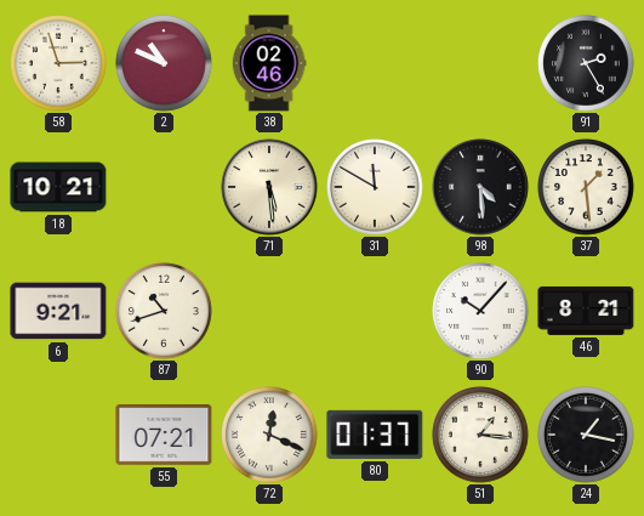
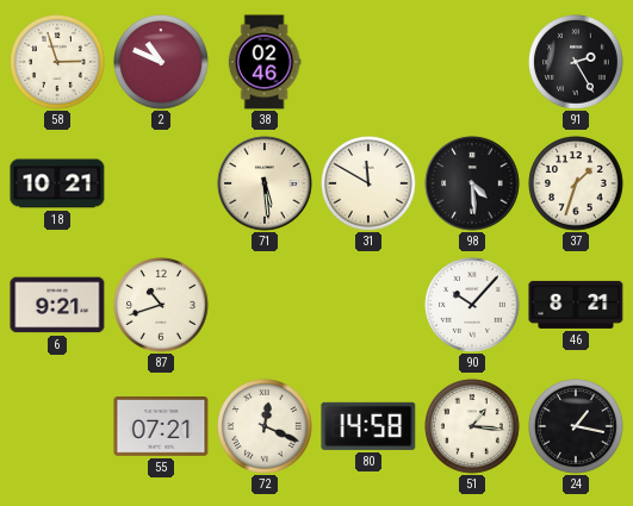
37: 1:29 -> 1:33
80: 01:37 -> 14:58
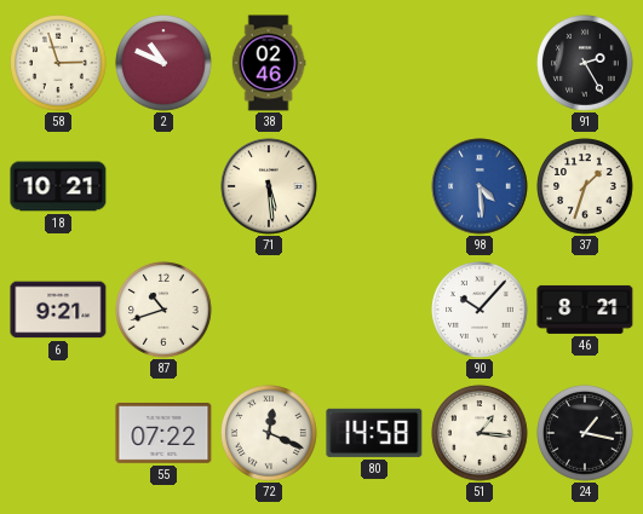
31: 11:50 -> none
98 dial: black -> blue
55: 07:21 -> 07:22
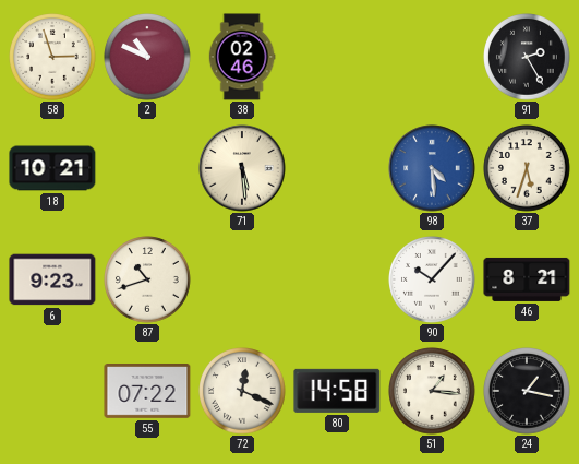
37: 1:33 -> 5:33
6: 9:21 -> 9:23
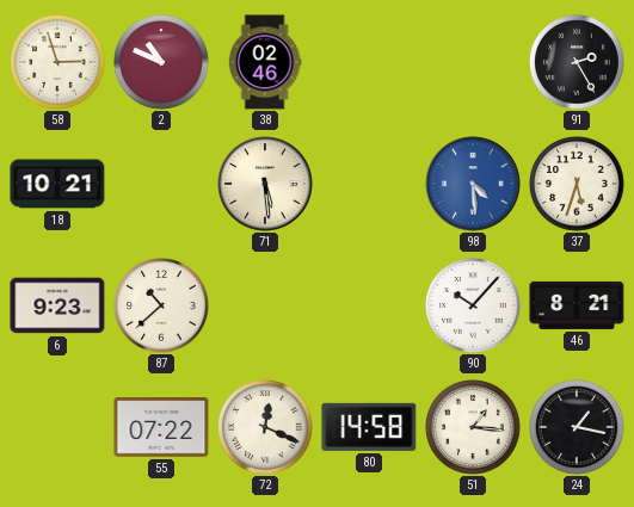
87: 10:42 -> 10:38
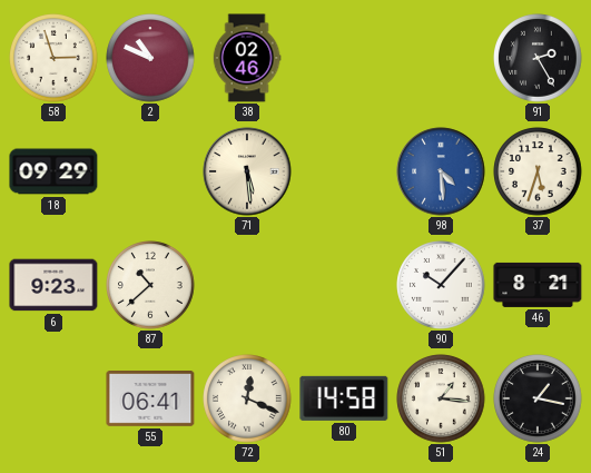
18: 10:21 -> 09:29
55: 07:22 -> 06:41
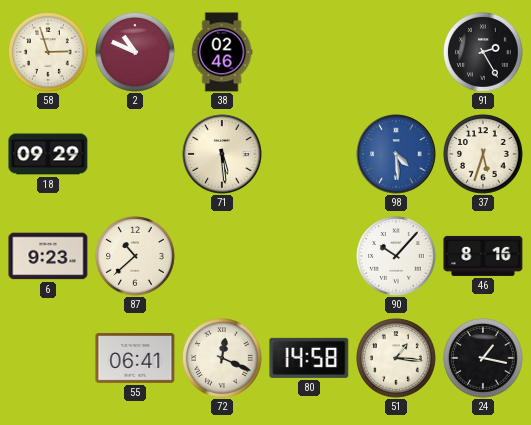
46: 8:21 -> 8:16
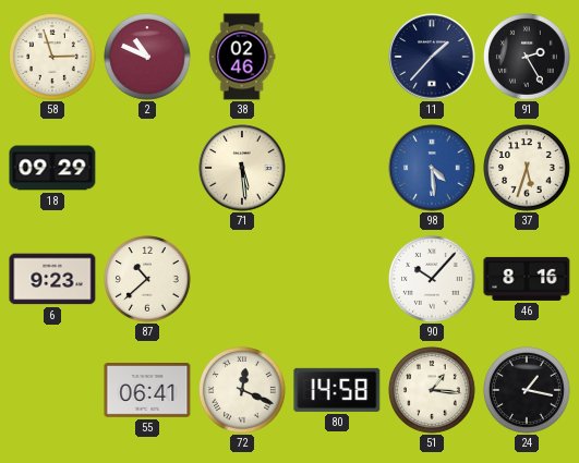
11: none -> 1:37
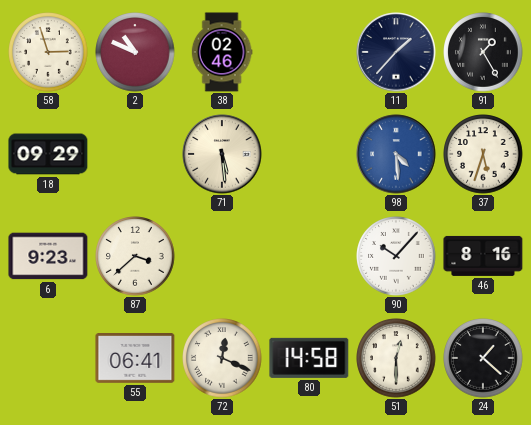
91: 2:25 -> 1:25
87: 10:38 -> 3:38
51: 1:16 -> 12:30
24: 1:17 -> 1:22
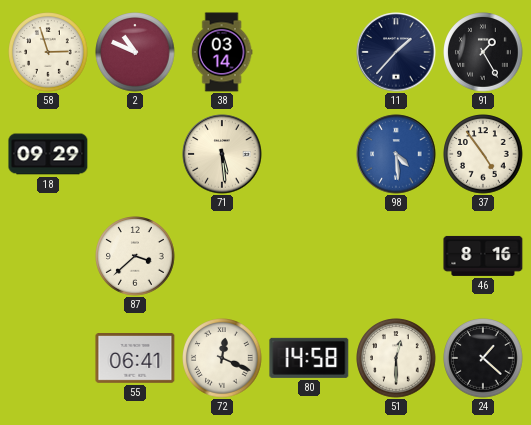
38: 02:46 -> 03:14
37: 5:33 -> 4:54
6: 9:23 -> none
90: 10:07 -> none
